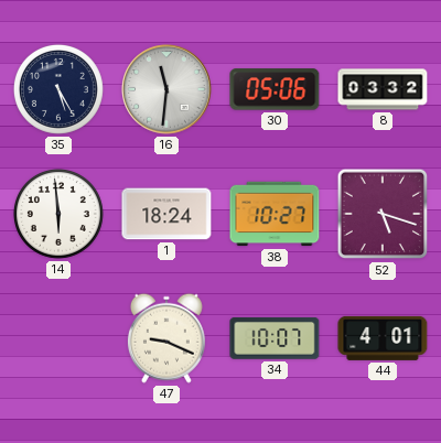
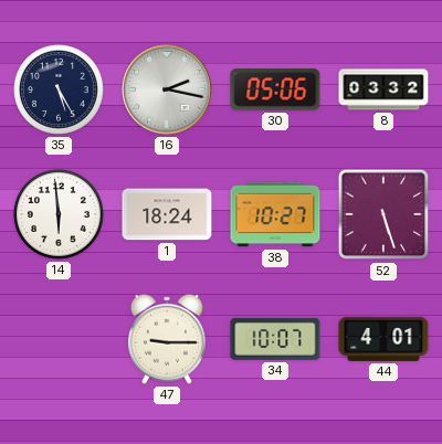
16: 11:31 -> 2:17
52: 5:18 -> 5:27
47: 9:19 -> 9:15
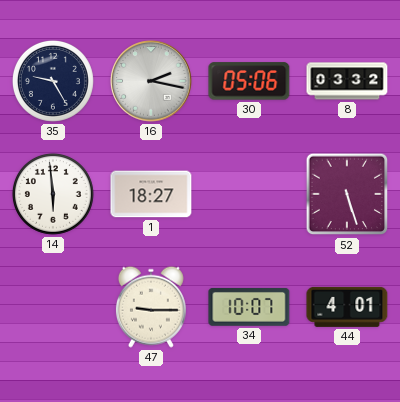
35: 5:25 -> 9:25
1: 18:24 -> 18:27
38: 10:27 -> none
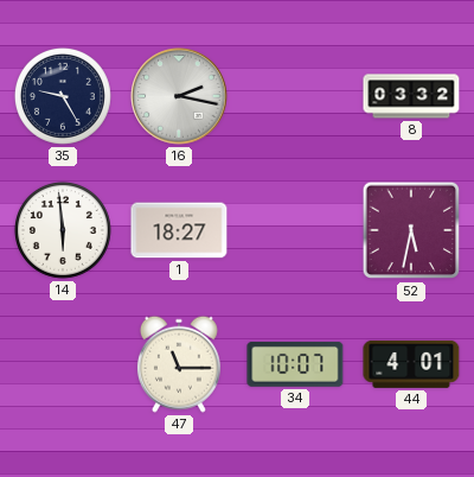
30: 05:06 -> none
52: 5:27 -> 5:32
47: 9:15 -> 11:15
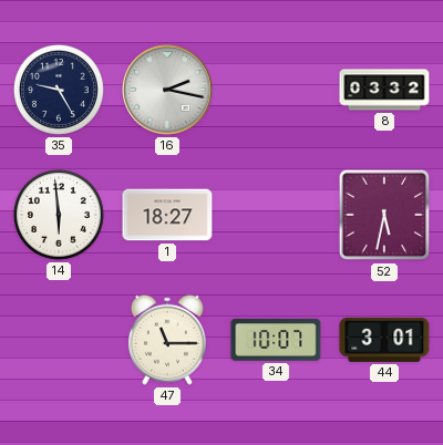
44: 4:01 -> 3:01
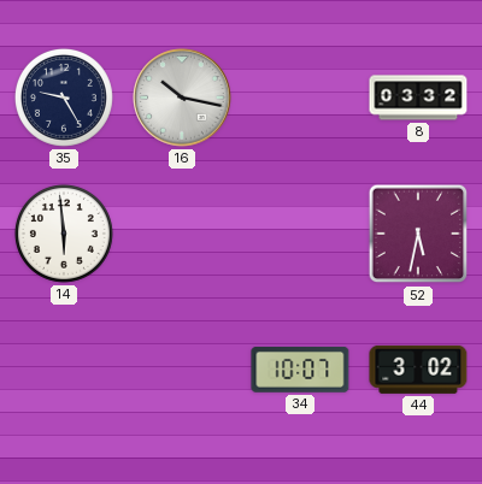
16: 2:17 -> 10:17
1: 18:27 -> none
47: 11:15 -> none
44: 3:01 -> 3:02
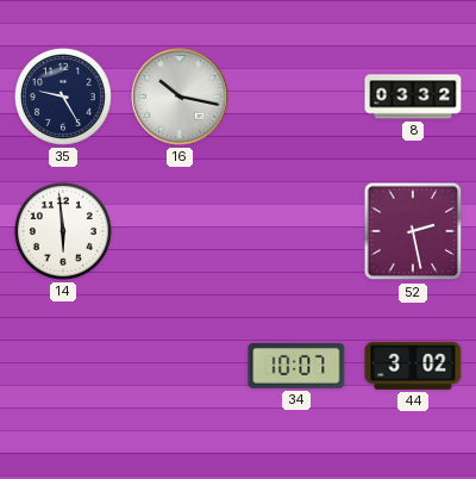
52: 5:32 -> 2:28
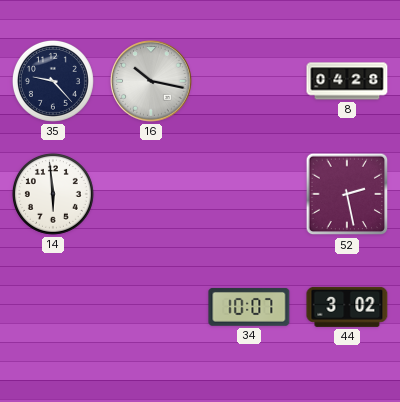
35: 9:25 -> 9:23
8: 03:32 -> 04:28
